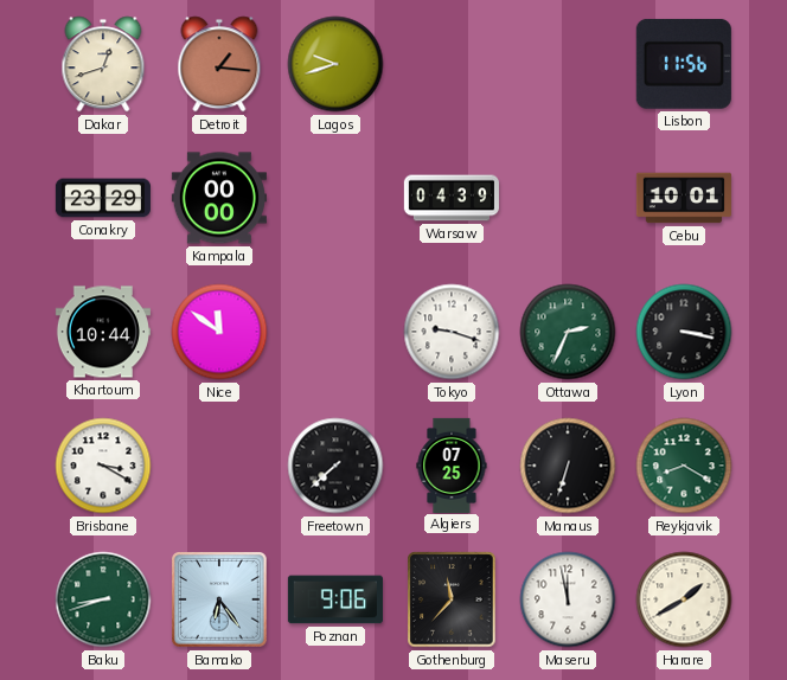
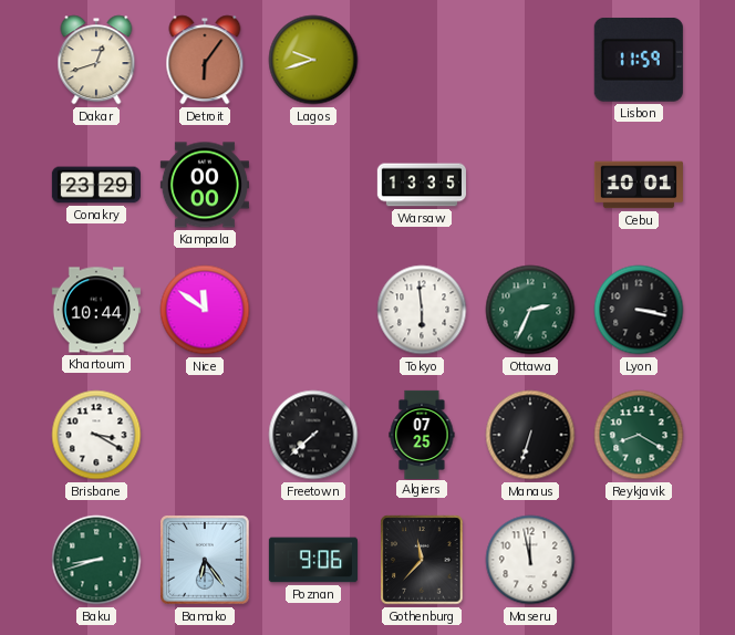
Detroit: 1:16 -> 6:06
Lisbon: 11:56 -> 11:59
Warsaw: 04:39 -> 13:35
Tokyo: 9:18 -> 5:59
Harare: 1:40 -> none
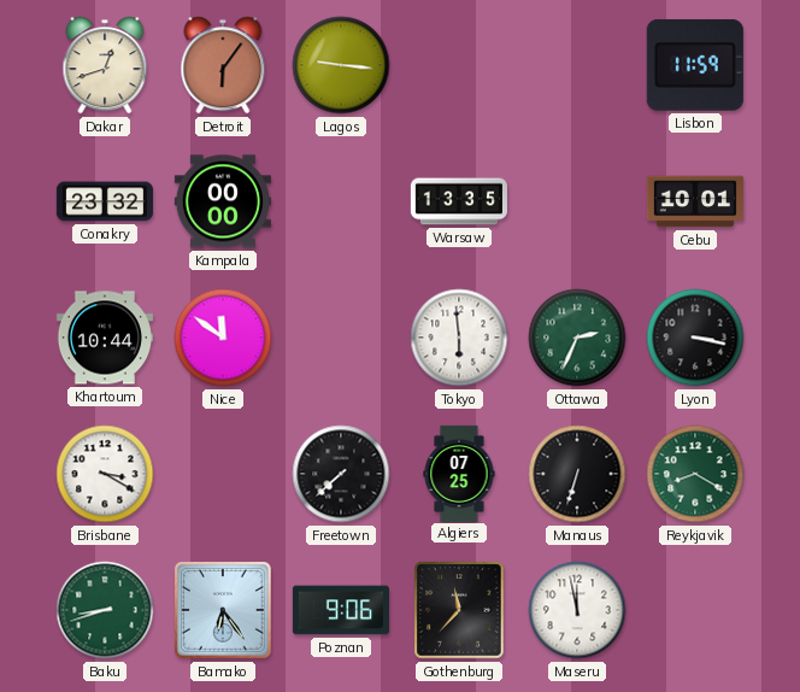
Lagos: 9:42 -> 9:16
Conakry: 23:29 -> 23:32
